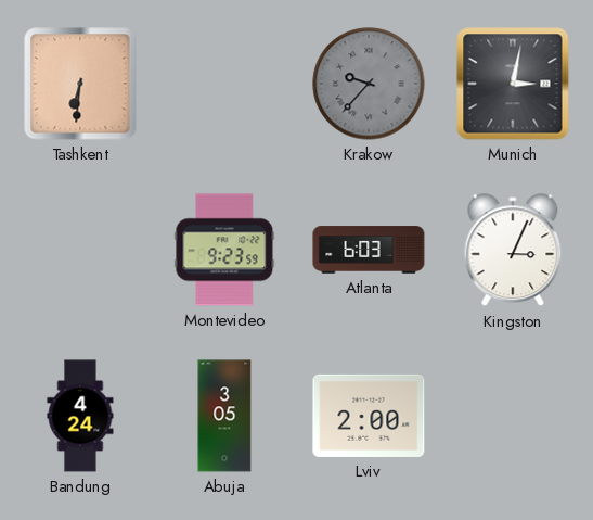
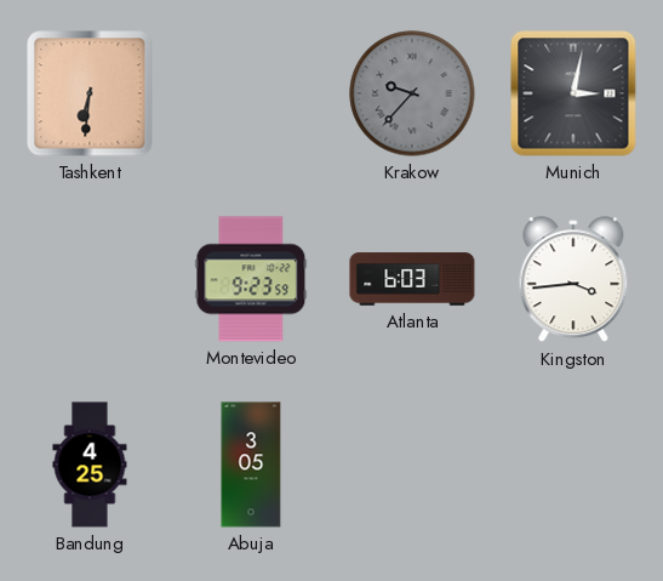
Kingston: 3:04 -> 3:44
Bandung: 4:24 -> 4:25
Lviv: 2:00 -> none
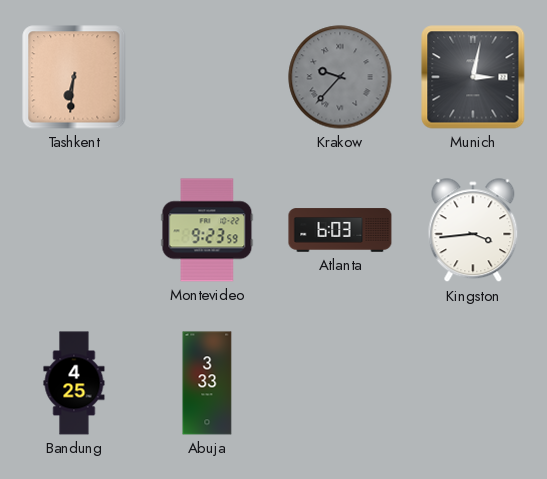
Abuja: 3:05 -> 3:33
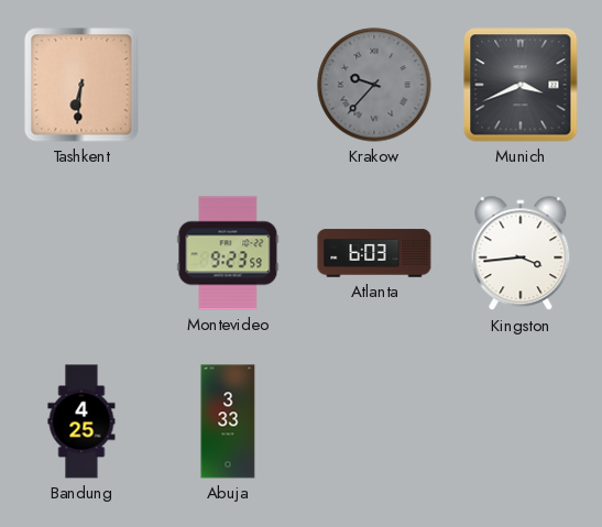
Munich: 3:02 -> 3:41
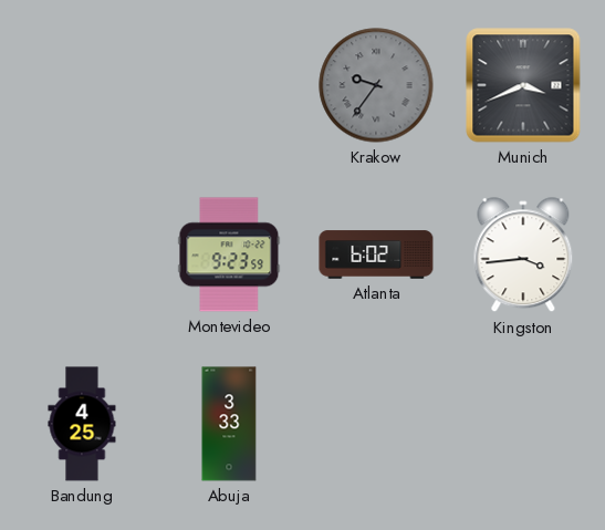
Tashkent: 6:31 -> none
Krakow: 9:37 -> 9:36
Atlanta: 6:03 -> 6:02
